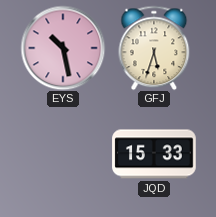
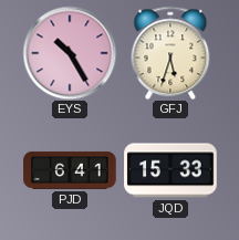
EYS: 10:28 -> 10:25
PJD: none -> 6:41
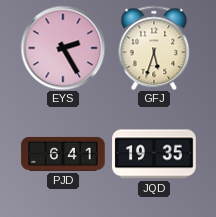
EYS: 10:25 -> 2:25
JQD: 15:33 -> 19:35
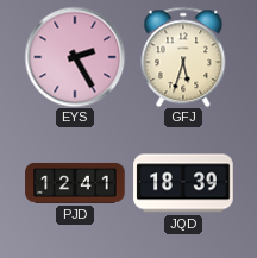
PJD: 6:41 -> 12:41
JQD: 19:35 -> 18:39
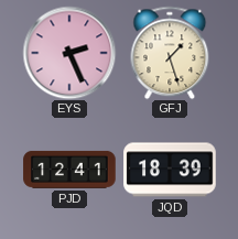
EYS: 2:25 -> 2:26
GFJ: 5:33 -> 1:27
